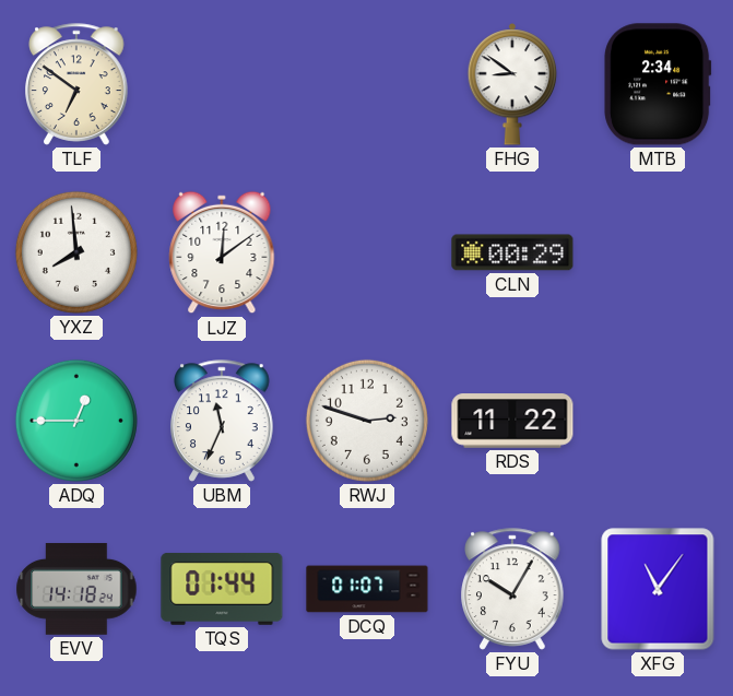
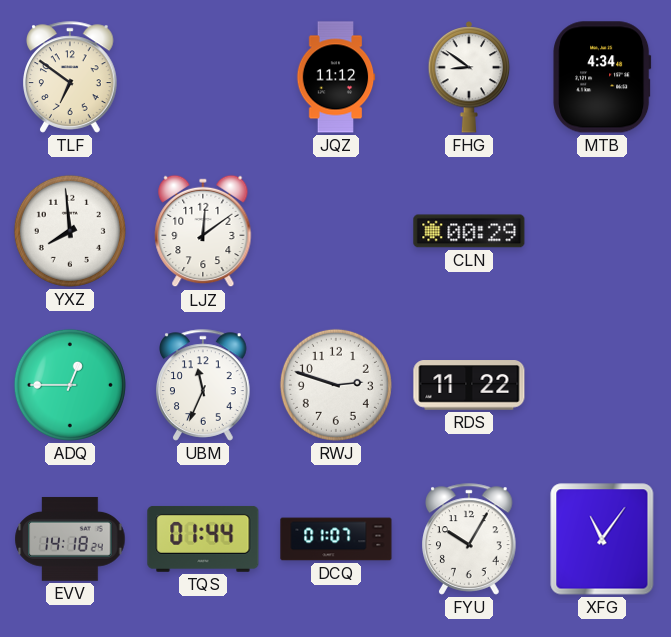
JQZ: none -> 11:12
MTB: 2:34 -> 4:34
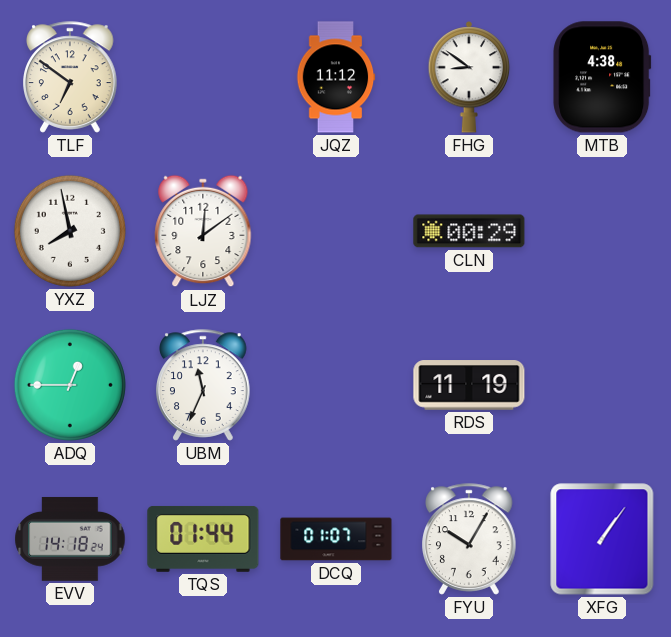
MTB: 4:34 -> 4:38
YXZ: 7:59 -> 7:58
RWJ: 2:48 -> none
RDS: 11:22 -> 11:19
XFG: 11:06 -> 1:06
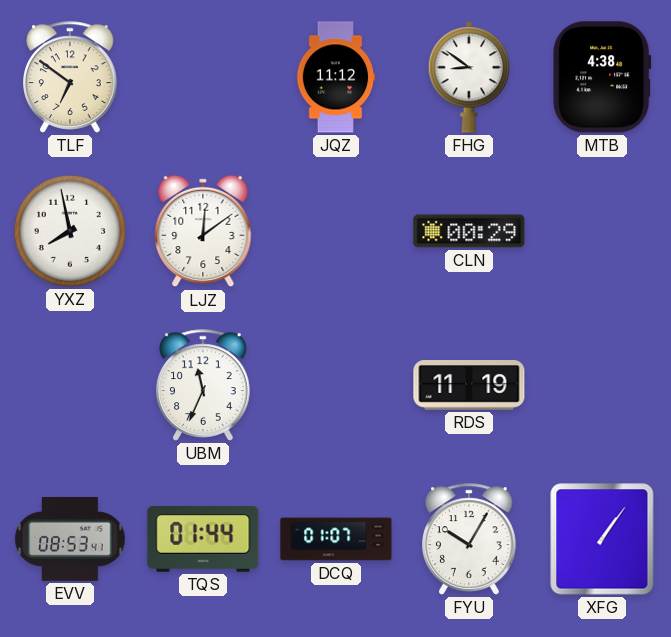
ADQ: 12:45 -> none
EVV: 14:18 -> 08:53
